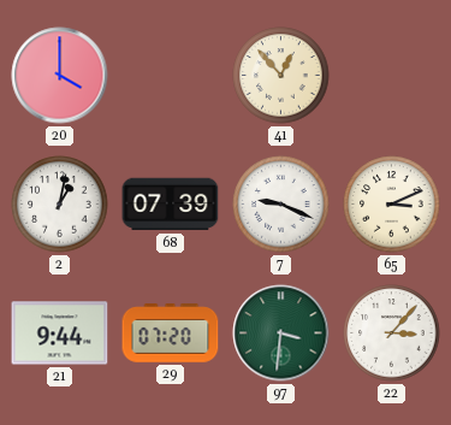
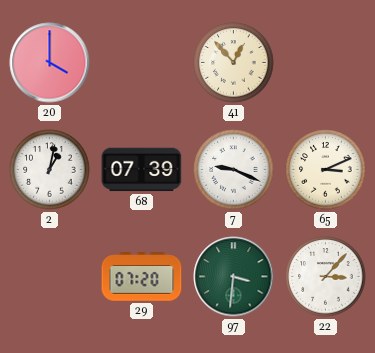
21: 9:44 -> none
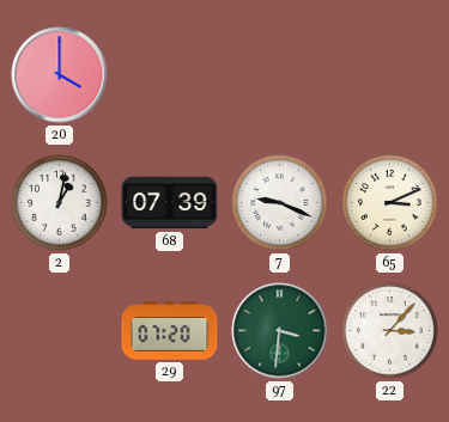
41: 12:53 -> none
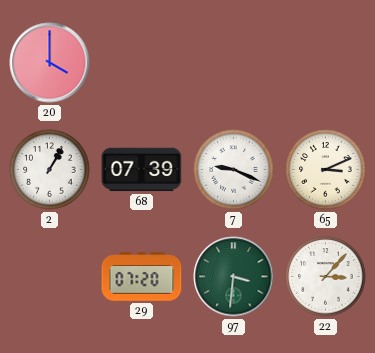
2: 1:02 -> 1:05
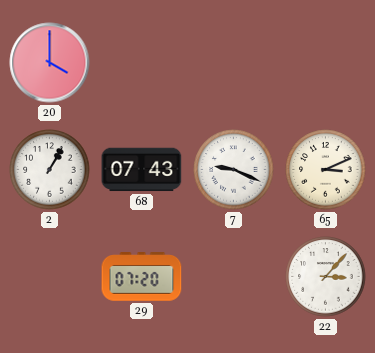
68: 07:39 -> 07:43
97: 3:31 -> none
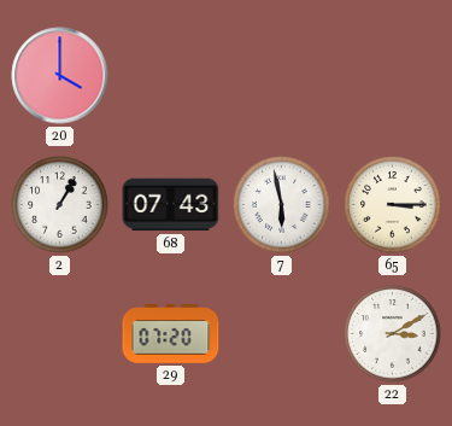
7: 9:19 -> 5:58
65: 3:11 -> 3:15
22: 3:07 -> 3:10
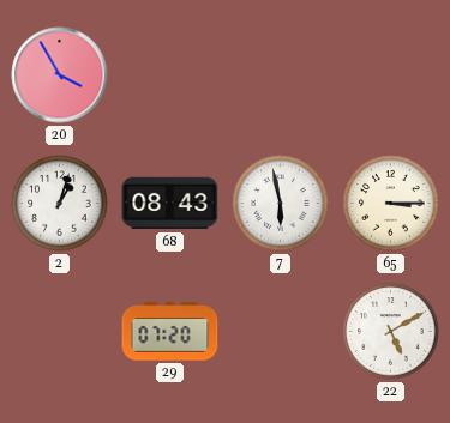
20: 4:00 -> 3:55
2: 1:05 -> 1:03
68: 07:43 -> 08:43
22: 3:10 -> 5:10
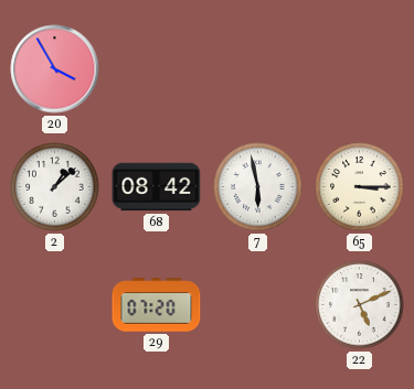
2: 1:03 -> 1:08
68: 08:43 -> 08:42
22: 5:10 -> 5:11
